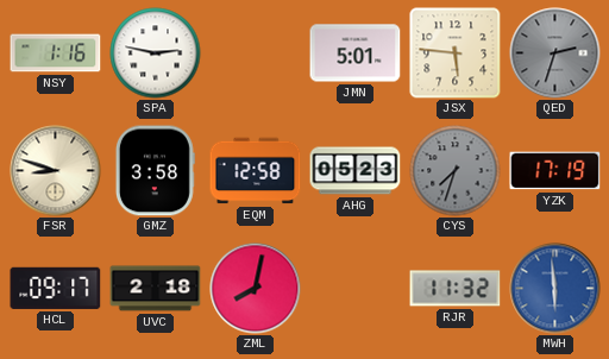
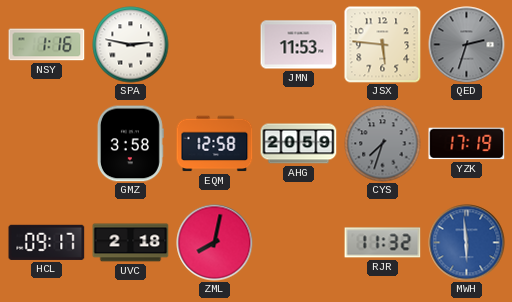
JMN: 5:01 -> 11:53
FSR: 8:48 -> none
AHG: 05:23 -> 20:59
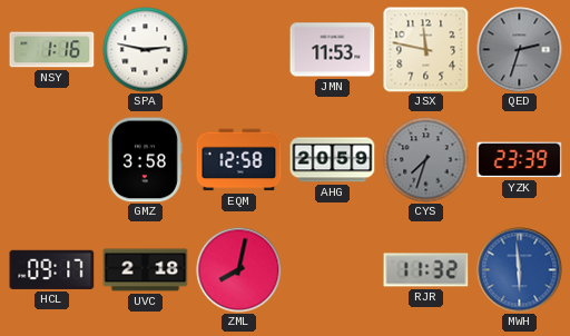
JSX: 5:46 -> 11:47
YZK: 17:19 -> 23:39
